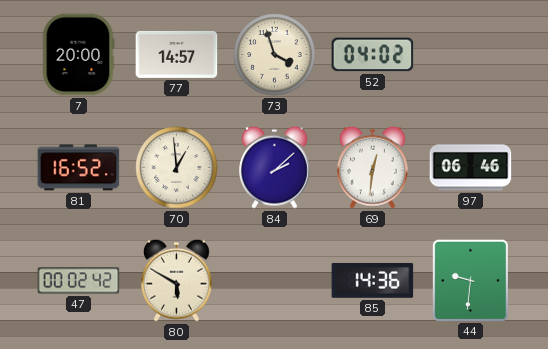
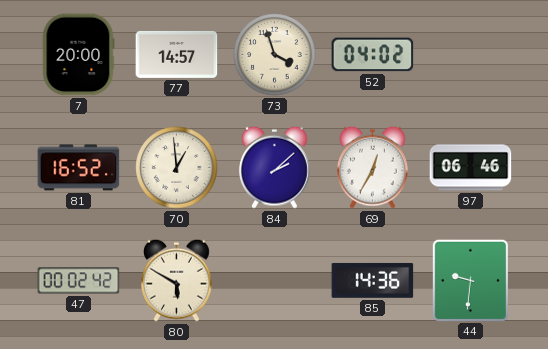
69: 12:31 -> 12:35
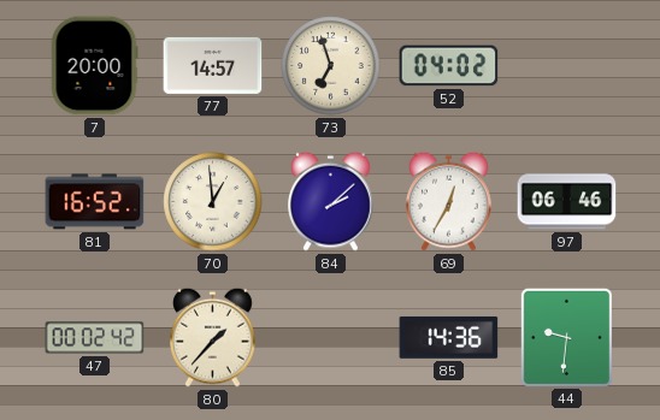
73: 3:57 -> 6:57
80: 5:50 -> 1:37
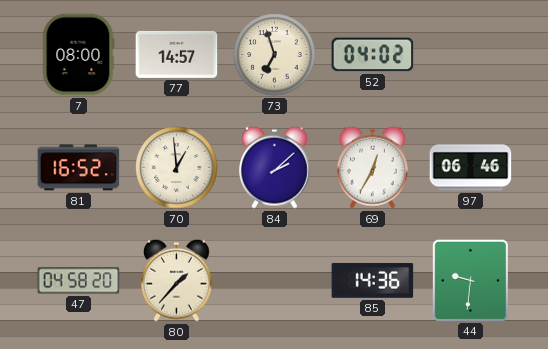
7: 20:00 -> 08:00
47: 00:02 -> 04:58
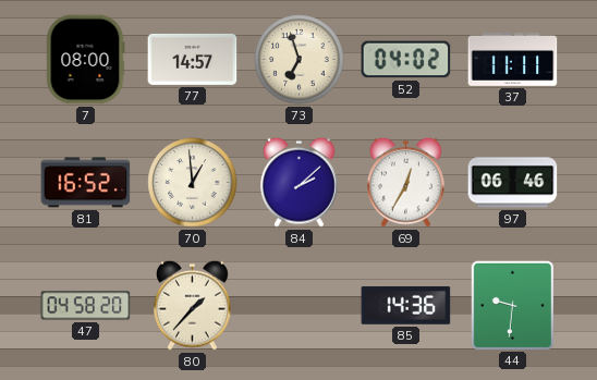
37: none -> 11:11
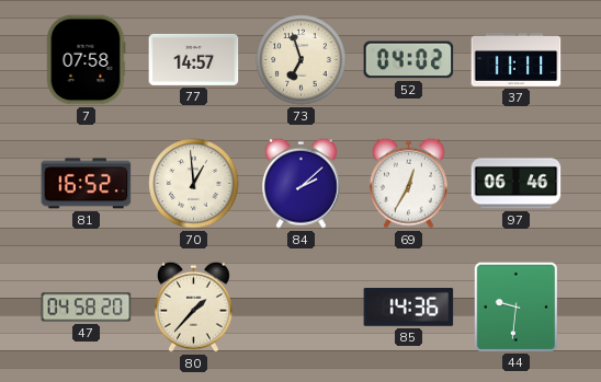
7: 08:00 -> 07:58
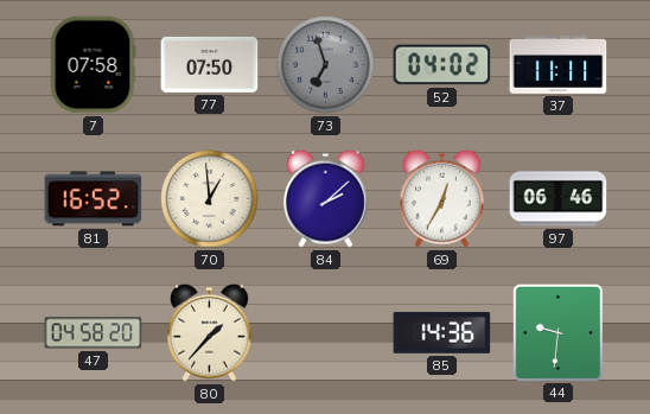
77: 14:57 -> 07:50
73 dial: cream -> grey
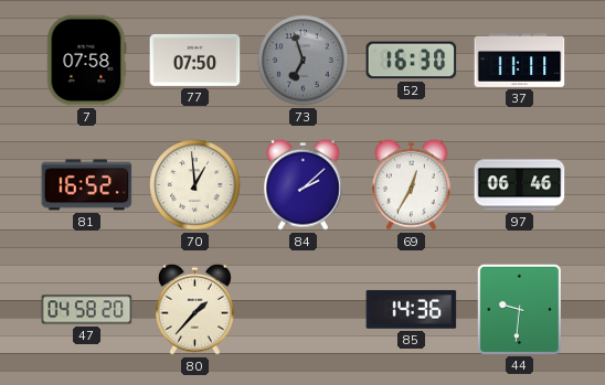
52: 04:02 -> 16:30
